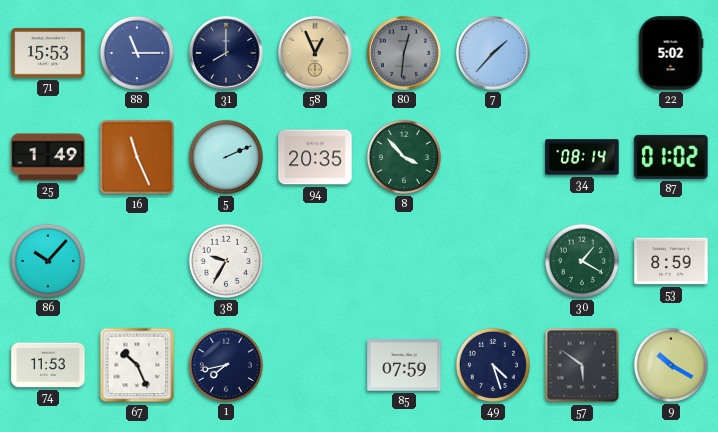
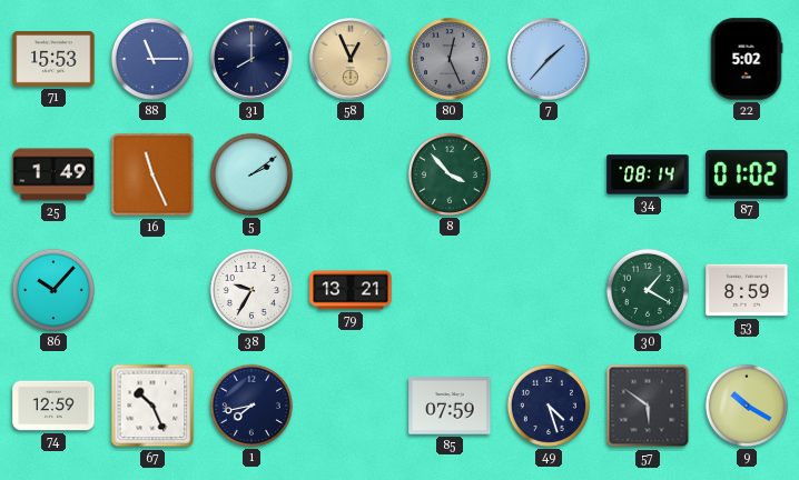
80: 12:31 -> 12:26
5: 2:11 -> 2:09
94: 20:35 -> none
79: none -> 13:21
74: 11:53 -> 12:59
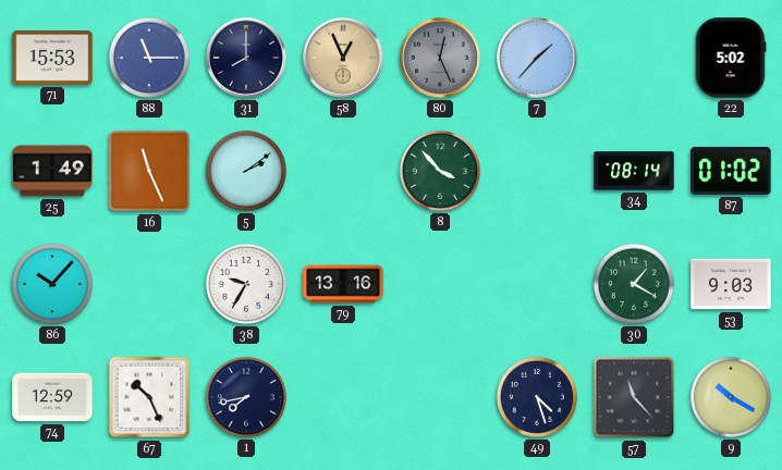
79: 13:21 -> 13:16
53: 8:59 -> 9:03
85: 07:59 -> none
57: 5:51 -> 11:23
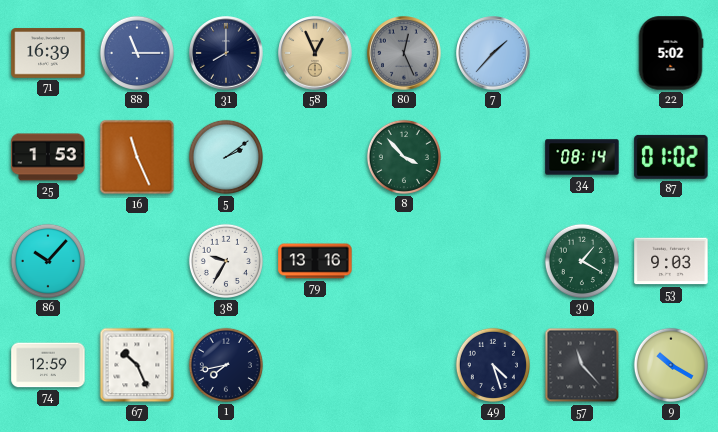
71: 15:53 -> 16:39
25: 1:49 -> 1:53
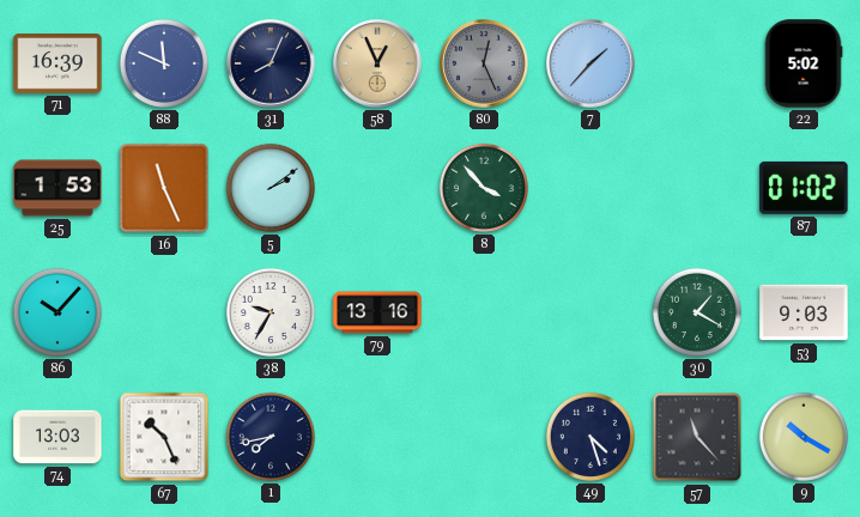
88: 11:15 -> 11:49
31: 8:00 -> 8:04
34: 08:14 -> none
74: 12:59 -> 13:03
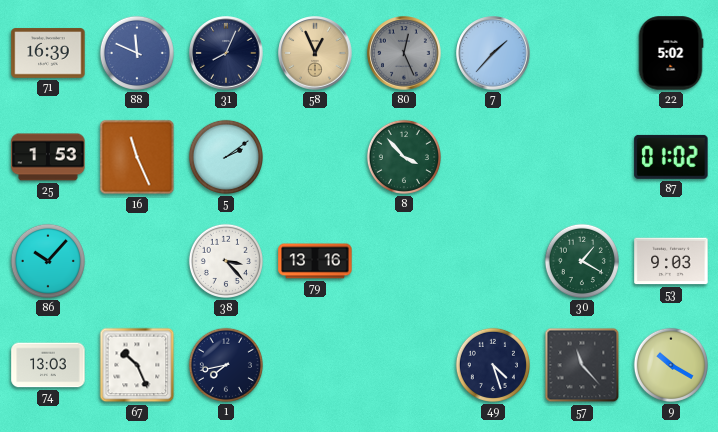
38: 9:35 -> 3:23
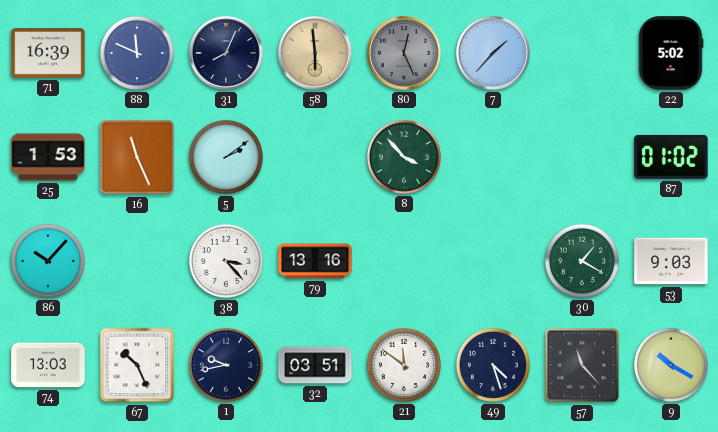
58: 12:56 -> 5:59
1: 7:43 -> 9:43
32: none -> 03:51
21: none -> 11:51
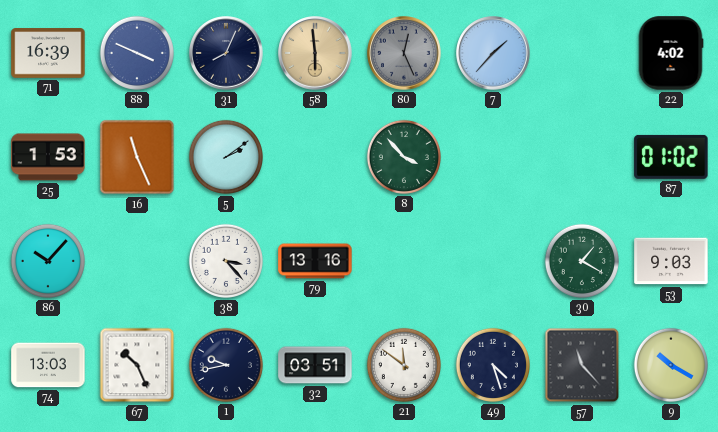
88: 11:49 -> 3:49
22: 5:02 -> 4:02
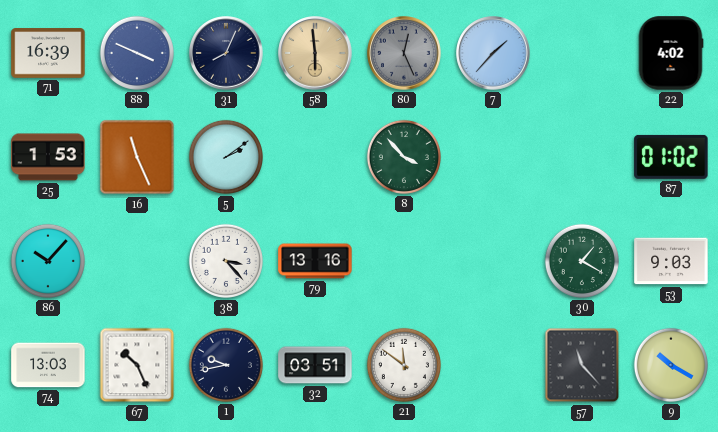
49: 4:27 -> none
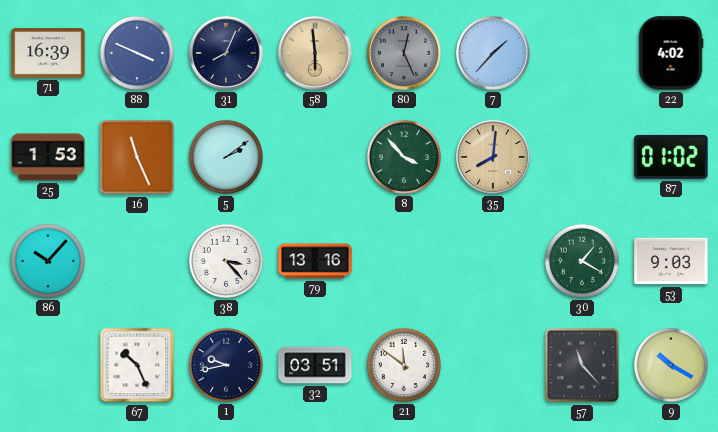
35: none -> 8:01
74: 13:03 -> none
